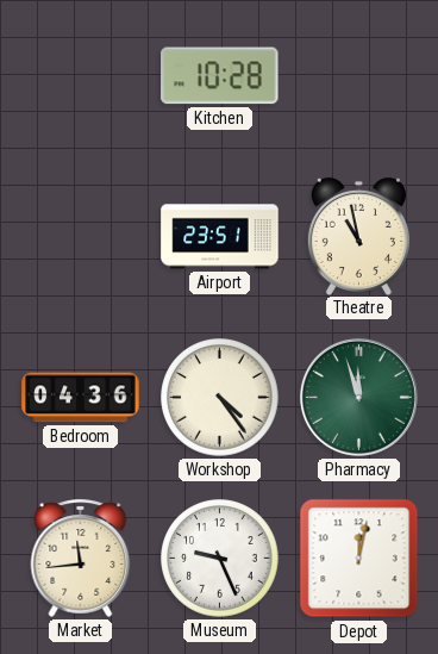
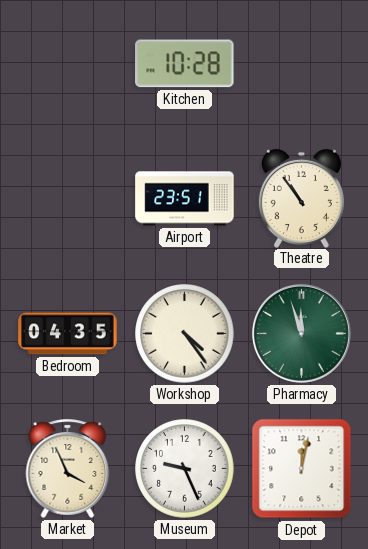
Theatre: 10:58 -> 10:54
Bedroom: 04:36 -> 04:35
Market: 11:44 -> 3:56
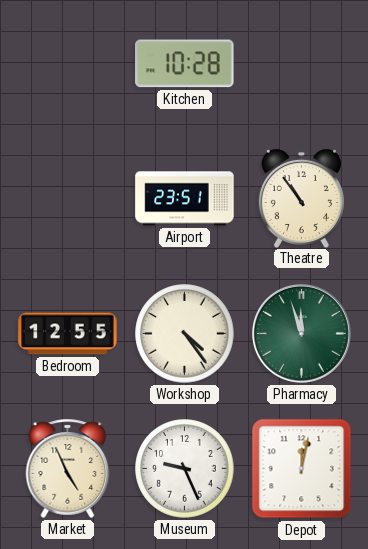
Bedroom: 04:35 -> 12:55
Market: 3:56 -> 4:56
